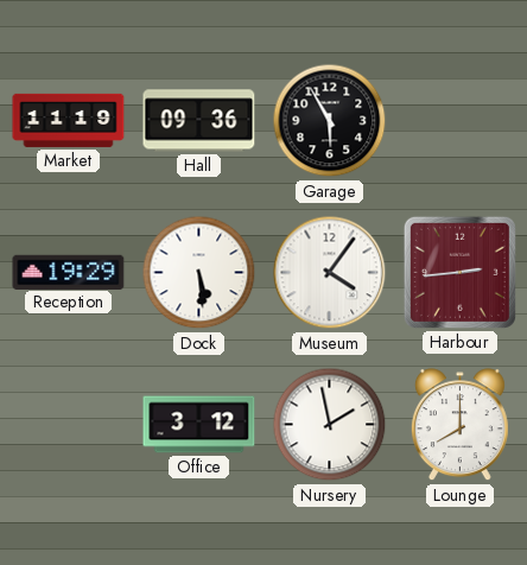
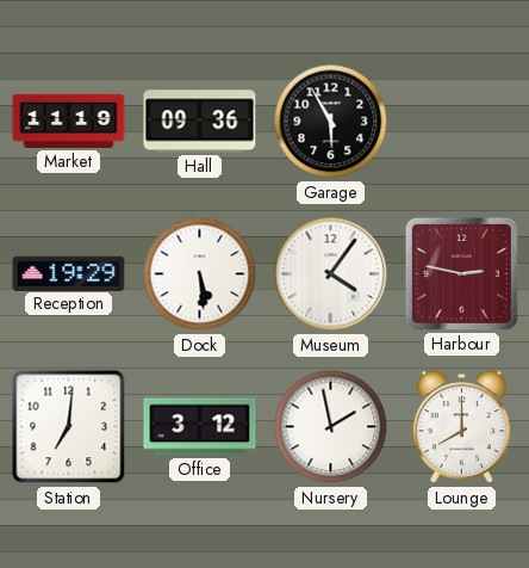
Harbour: 2:44 -> 2:47
Station: none -> 7:01
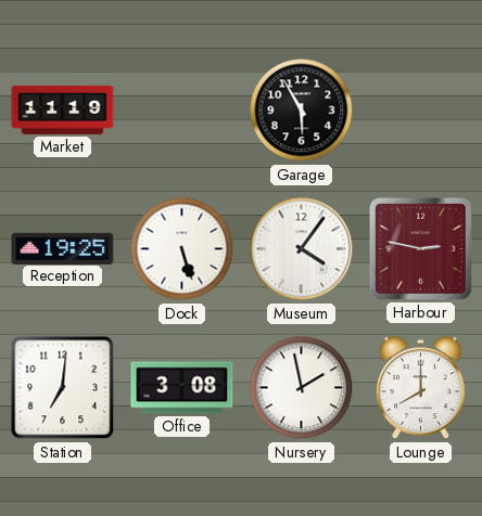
Hall: 09:36 -> none
Reception: 19:29 -> 19:25
Dock: 5:29 -> 5:27
Office: 3:12 -> 3:08
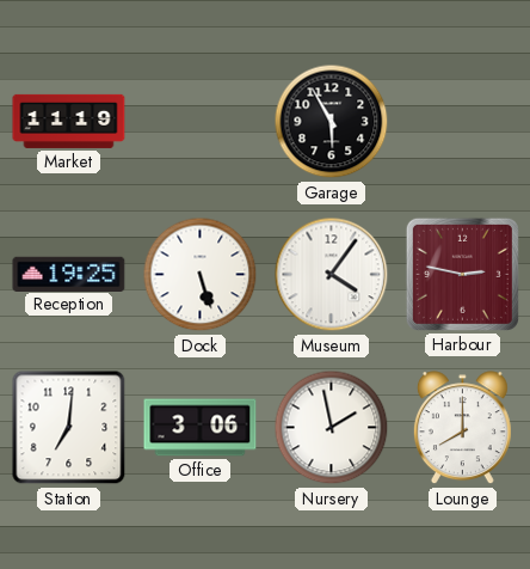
Office: 3:08 -> 3:06
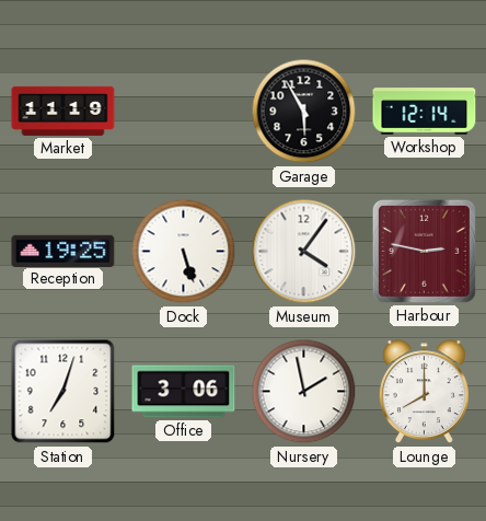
Workshop: none -> 12:14
Station: 7:01 -> 7:03
